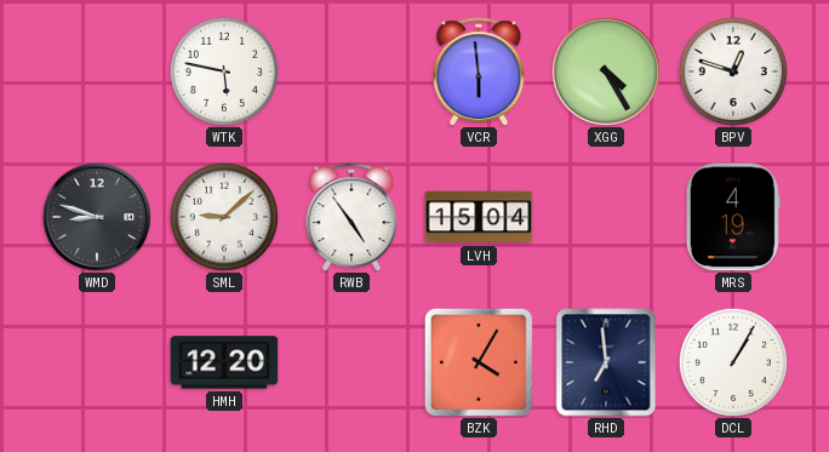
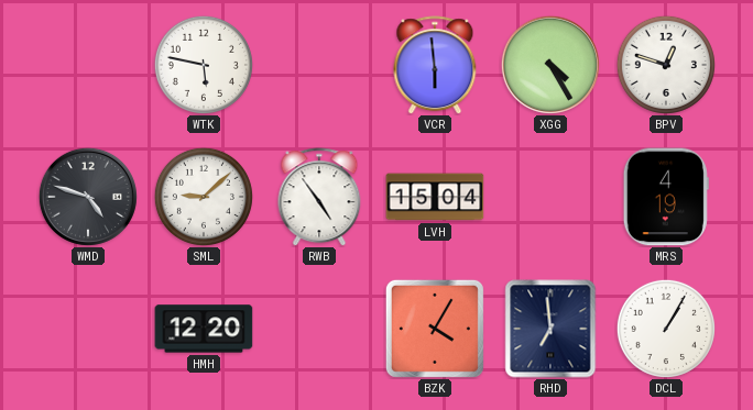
WMD: 8:48 -> 4:48
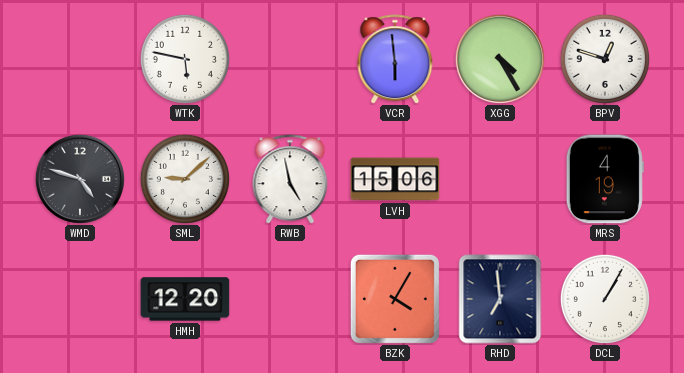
RWB: 4:54 -> 4:58
LVH: 15:04 -> 15:06
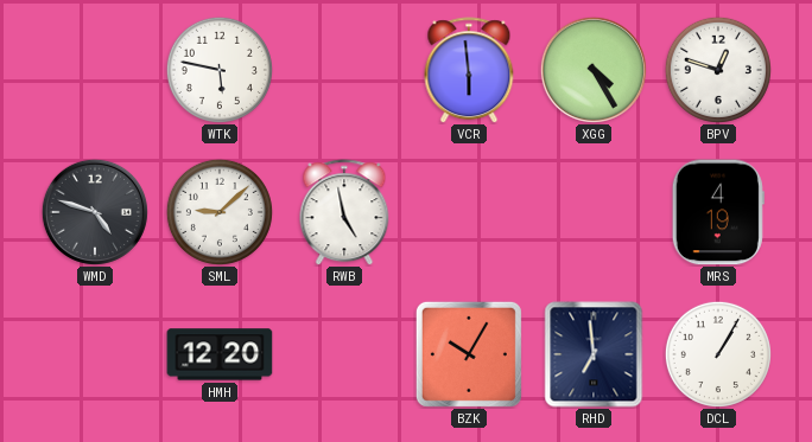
LVH: 15:06 -> none
BZK: 4:05 -> 10:05
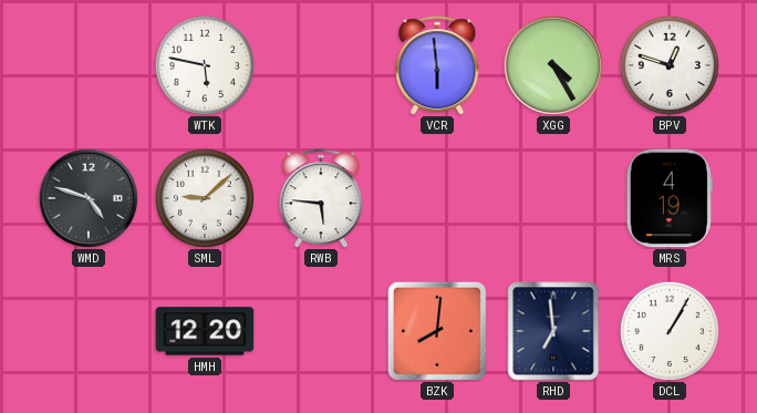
RWB: 4:58 -> 5:46
BZK: 10:05 -> 8:01
